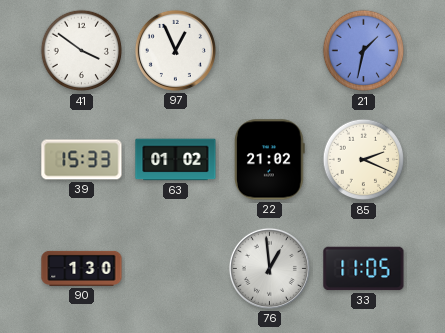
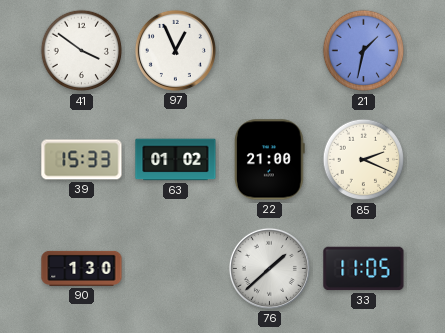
22: 21:02 -> 21:00
76: 12:59 -> 1:38
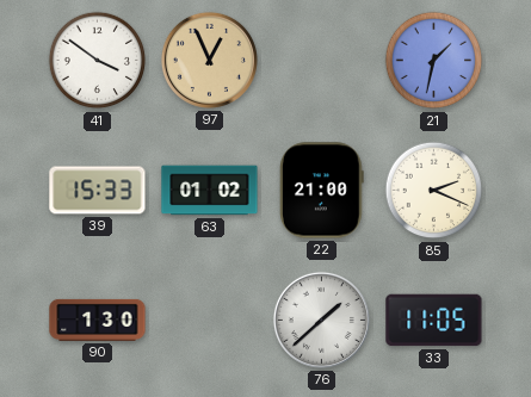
97 dial: white -> champagne
